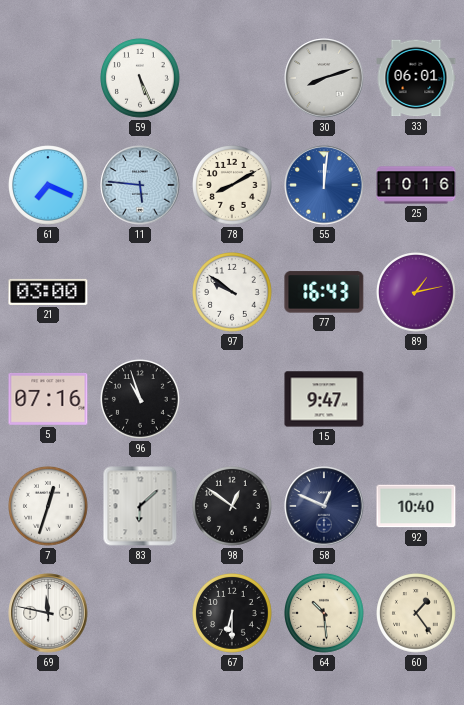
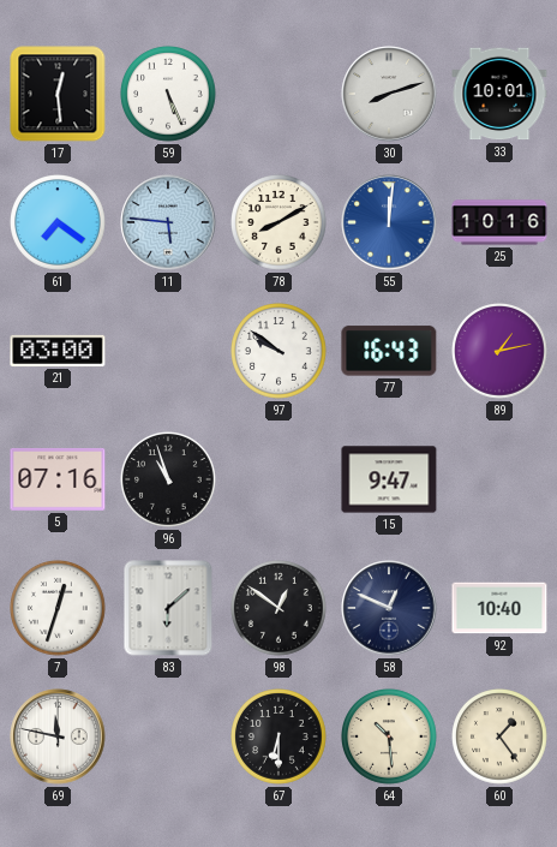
17: none -> 12:29
33: 06:01 -> 10:01
61: 7:19 -> 7:21
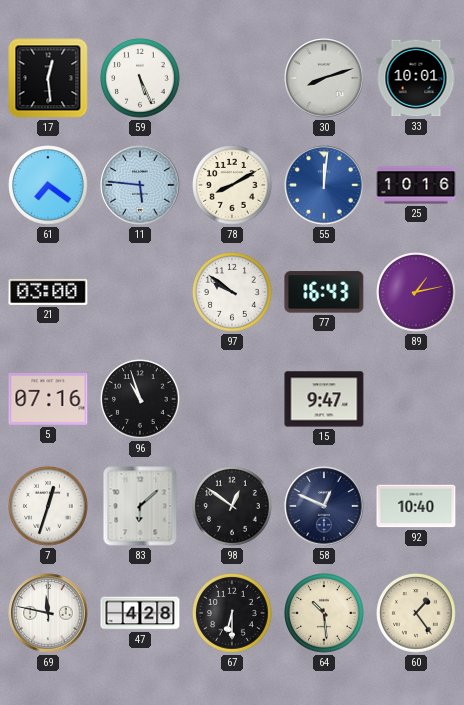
47: none -> 4:28
